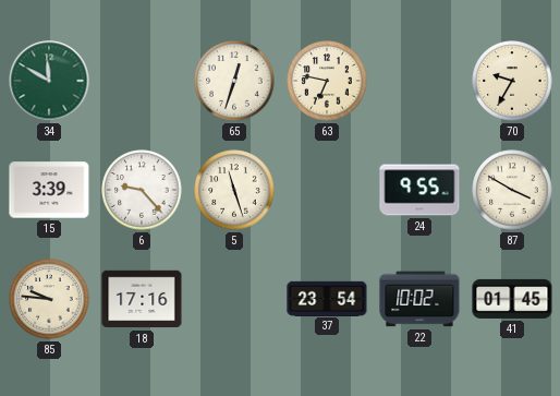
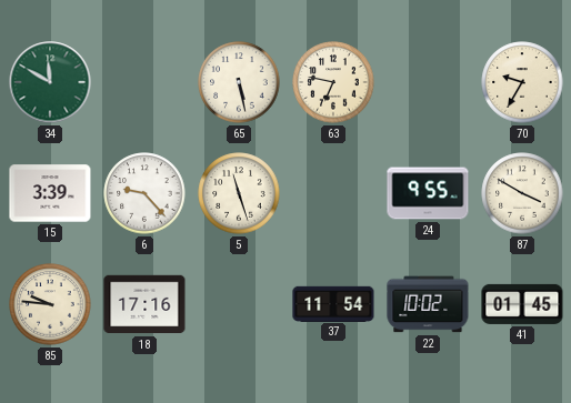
65: 12:33 -> 5:28
37: 23:54 -> 11:54
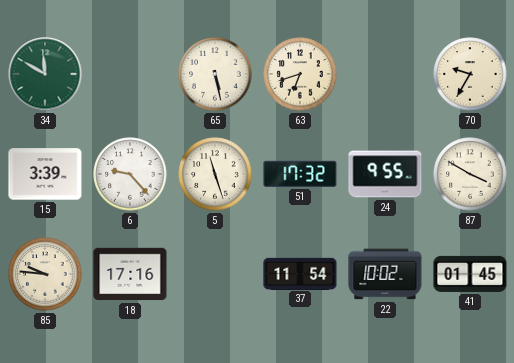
63: 6:47 -> 6:42
51: none -> 17:32
